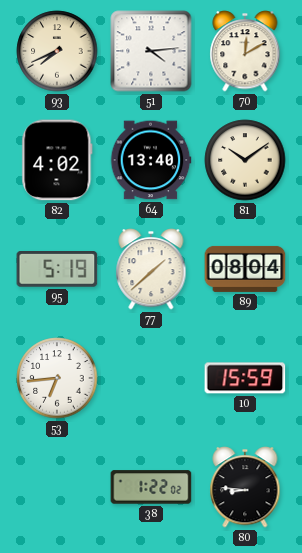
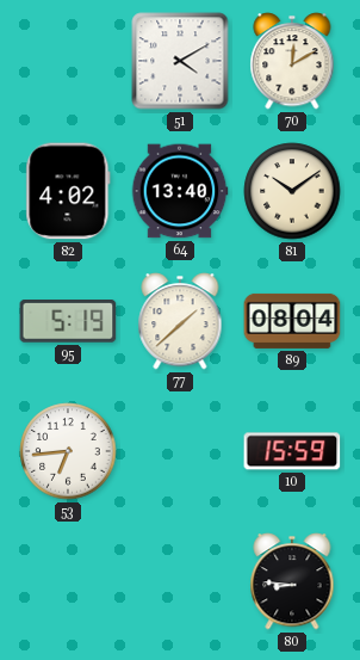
93: 7:41 -> none
51: 4:14 -> 4:10
38: 1:22 -> none
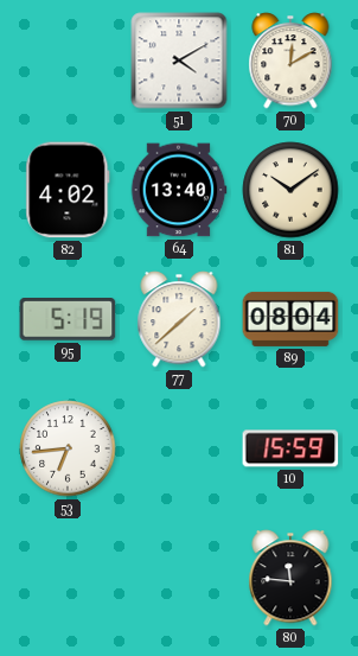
80: 8:46 -> 11:46
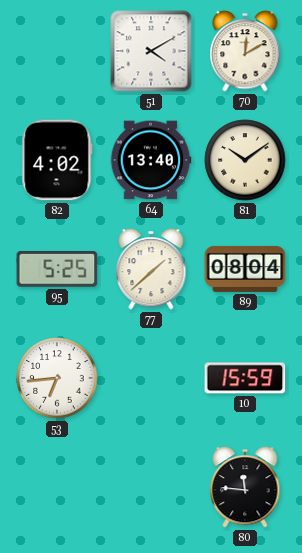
95: 5:19 -> 5:25
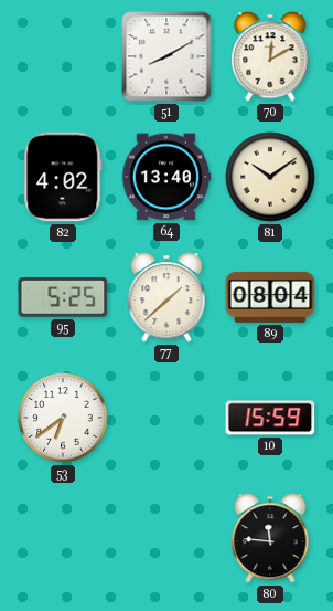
51: 4:10 -> 8:10
53: 6:44 -> 6:39
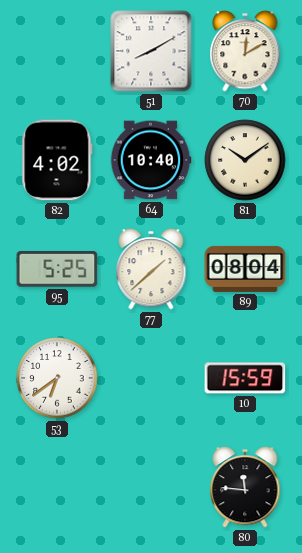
64: 13:40 -> 10:40
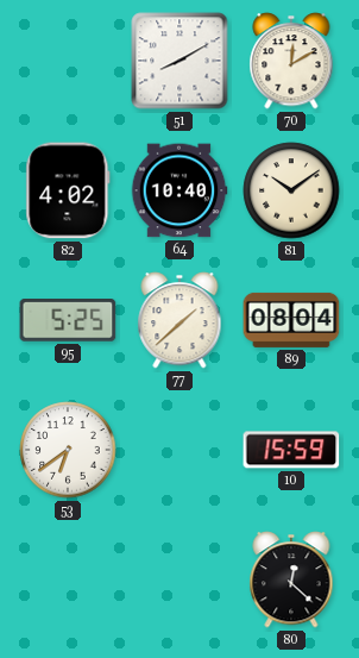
80: 11:46 -> 12:22
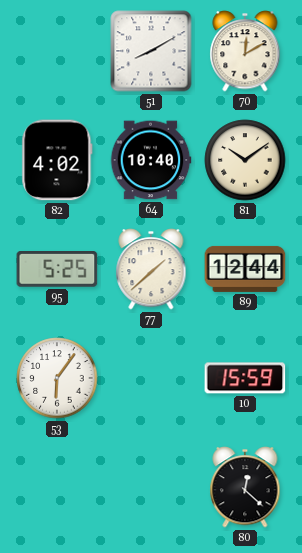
89: 08:04 -> 12:44
53: 6:39 -> 6:06
